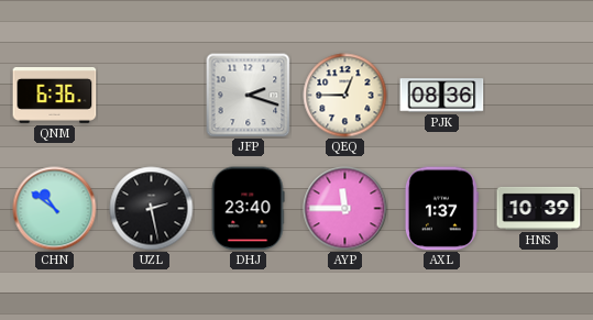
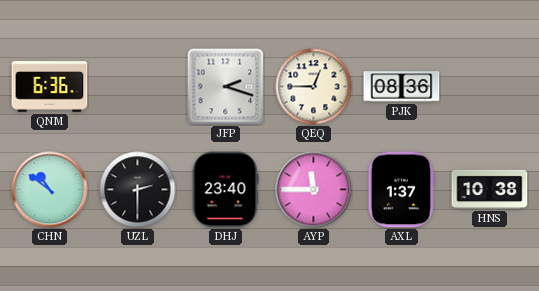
UZL: 2:28 -> 2:30
HNS: 10:39 -> 10:38
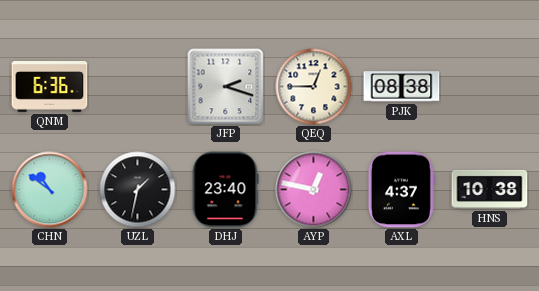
PJK: 08:36 -> 08:38
UZL: 2:30 -> 1:32
AYP: 11:45 -> 12:47
AXL: 1:37 -> 4:37
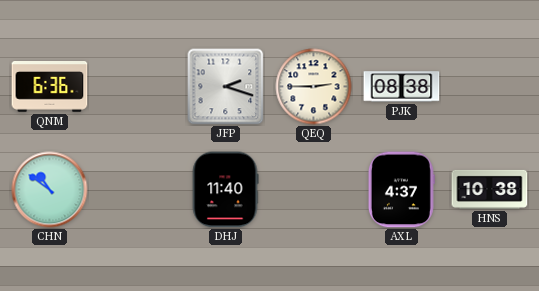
QEQ: 12:45 -> 2:45
UZL: 1:32 -> none
DHJ: 23:40 -> 11:40
AYP: 12:47 -> none
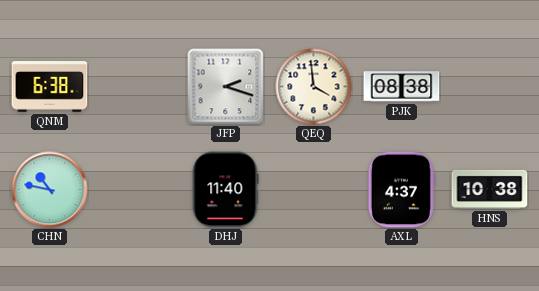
QNM: 6:36 -> 6:38
QEQ: 2:45 -> 3:59
CHN: 10:51 -> 10:47
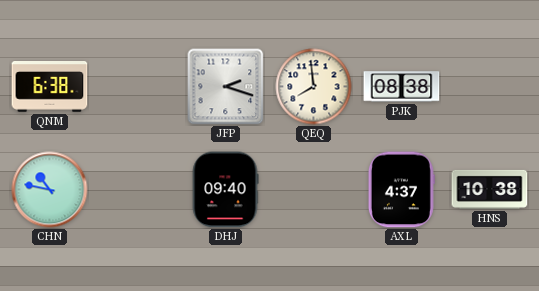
QEQ: 3:59 -> 7:59
DHJ: 11:40 -> 09:40
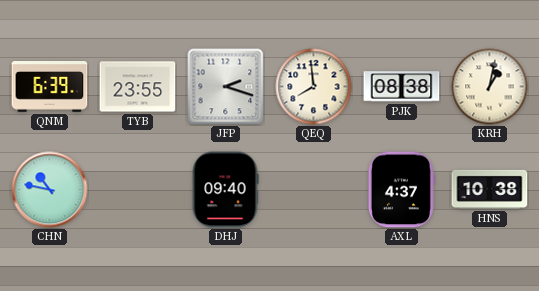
QNM: 6:38 -> 6:39
TYB: none -> 23:55
KRH: none -> 1:02
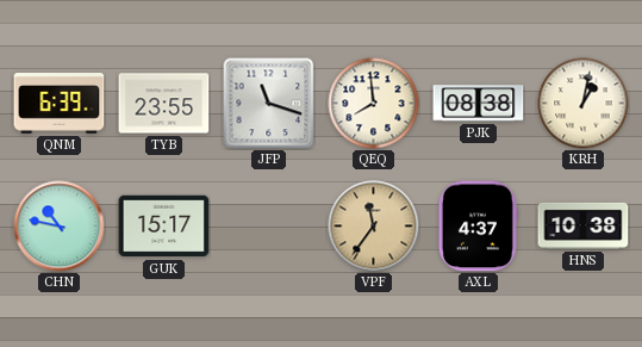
JFP: 2:18 -> 11:18
GUK: none -> 15:17
DHJ: 09:40 -> none
VPF: none -> 11:36
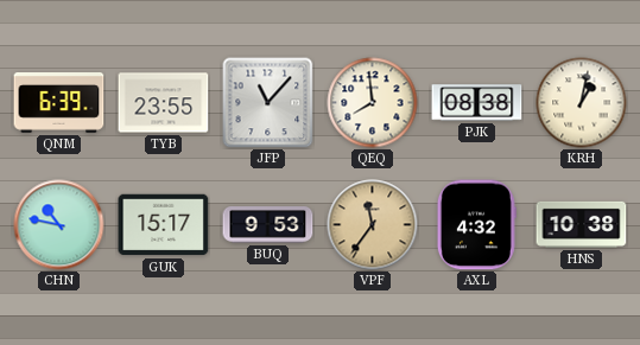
JFP: 11:18 -> 11:07
BUQ: none -> 9:53
AXL: 4:37 -> 4:32
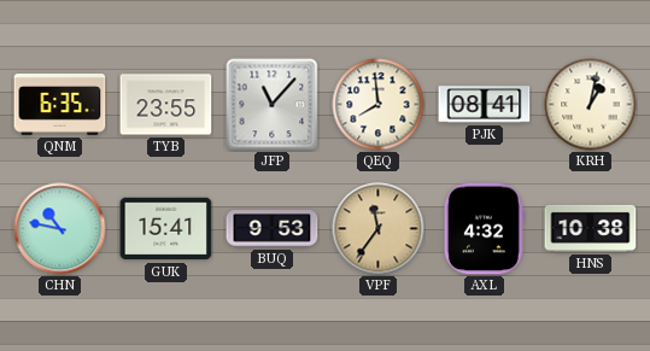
QNM: 6:39 -> 6:35
PJK: 08:38 -> 08:41
GUK: 15:17 -> 15:41
